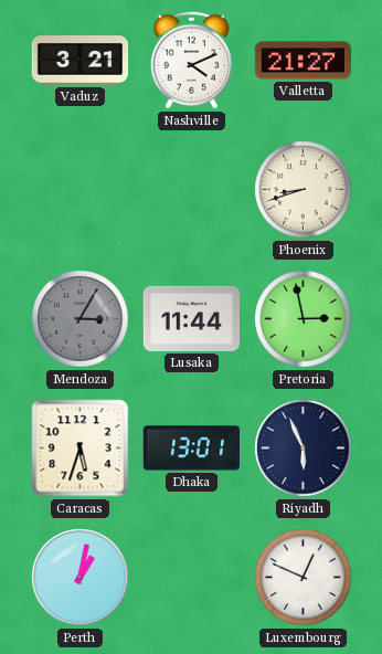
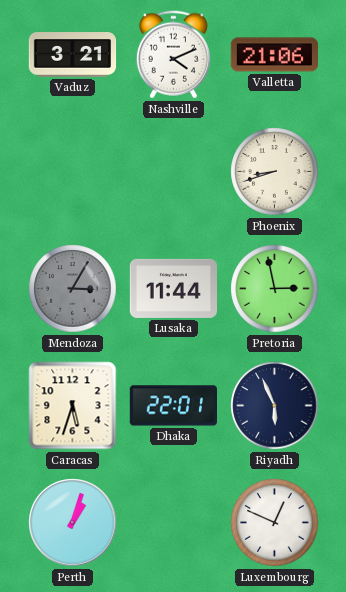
Valletta: 21:27 -> 21:06
Dhaka: 13:01 -> 22:01
Perth: 1:02 -> 1:03
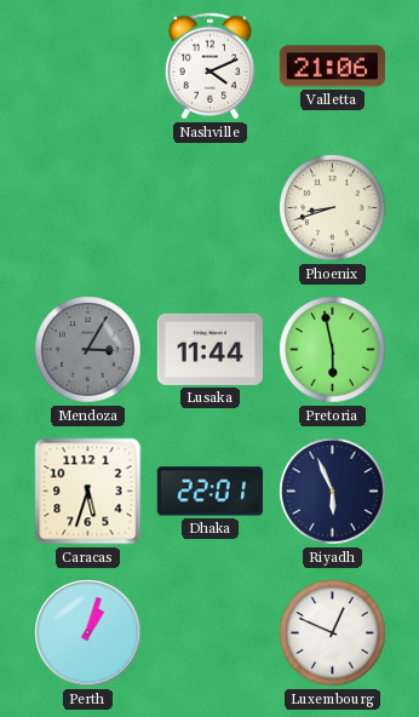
Vaduz: 3:21 -> none
Pretoria: 2:58 -> 5:58
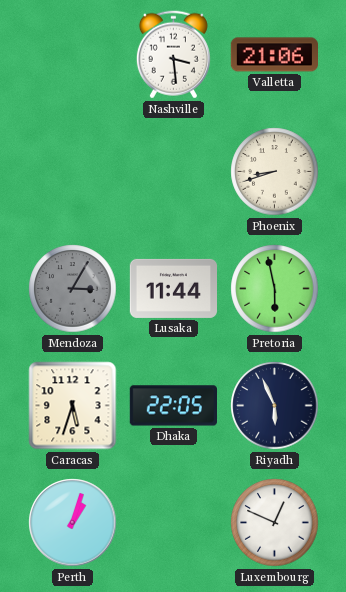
Nashville: 4:11 -> 3:29
Dhaka: 22:01 -> 22:05
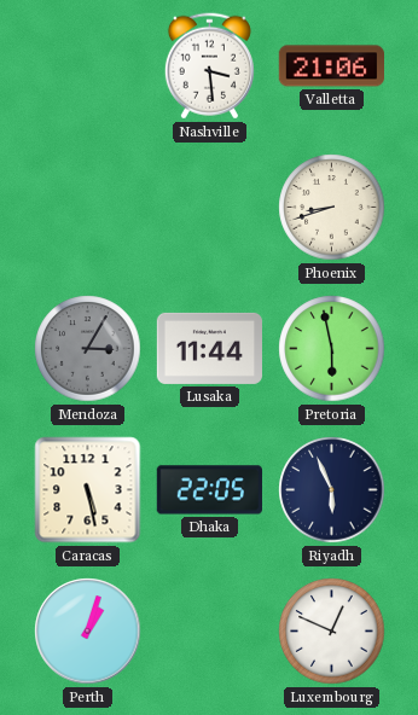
Caracas: 5:33 -> 5:28
